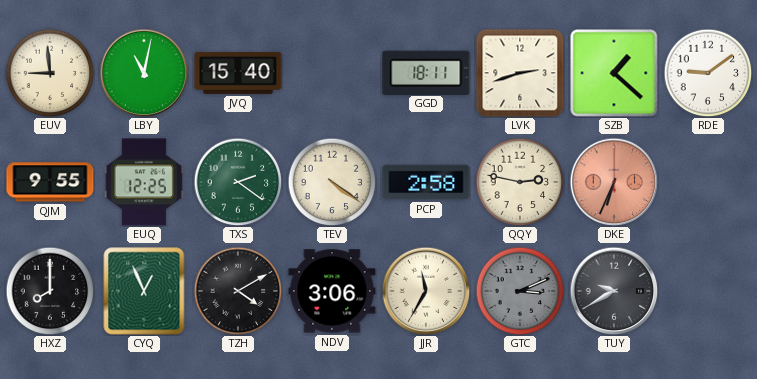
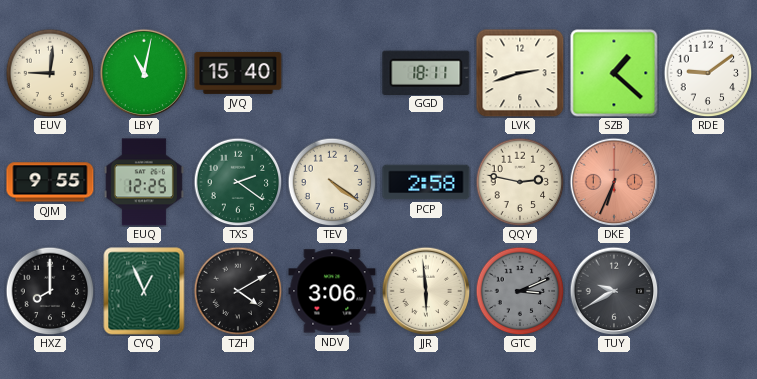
EUV: 8:59 -> 9:01
JJR: 11:35 -> 5:59
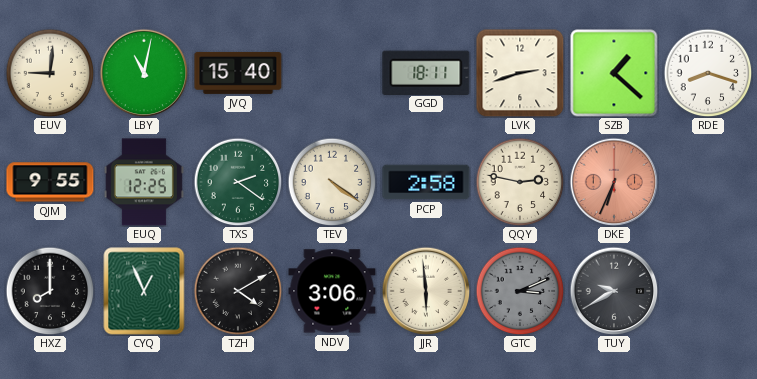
RDE: 9:09 -> 8:18
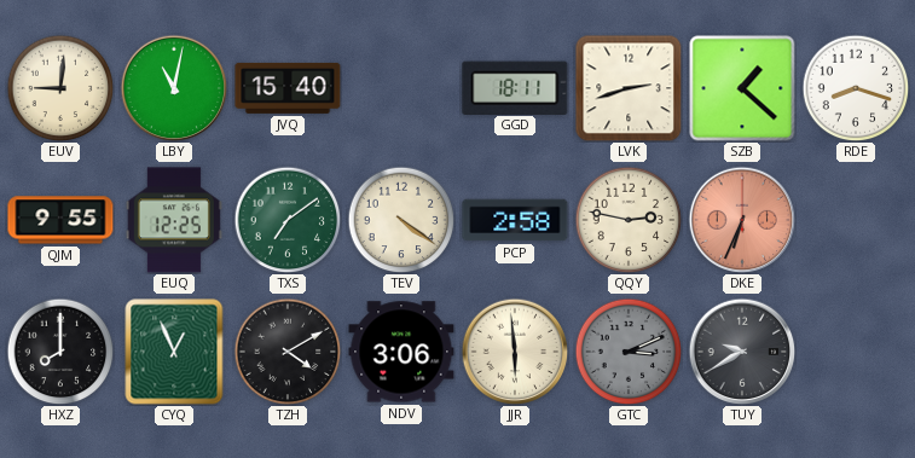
TXS: 2:21 -> 7:09
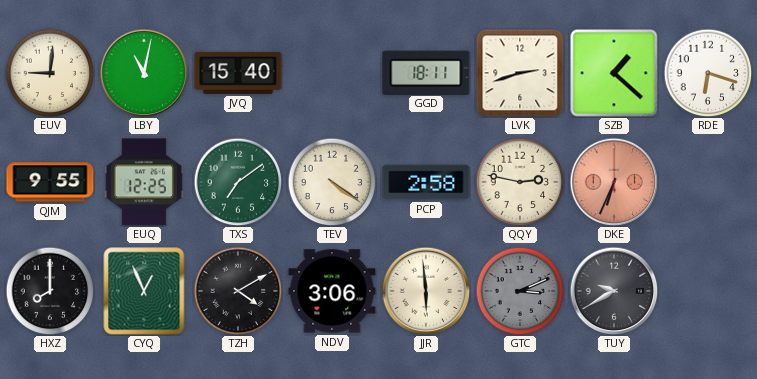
RDE: 8:18 -> 6:18
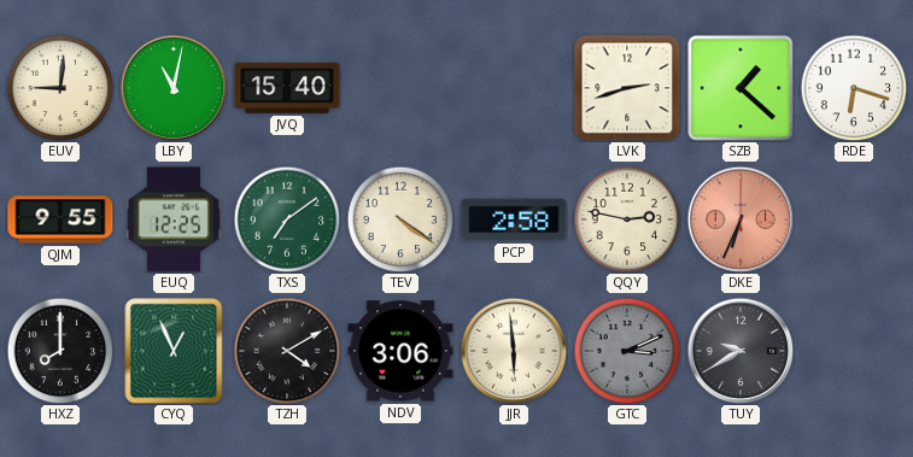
GGD: 18:11 -> none
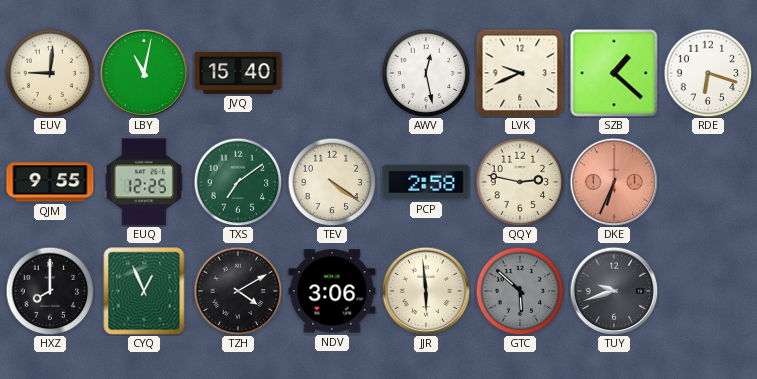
AWV: none -> 12:28
LVK: 2:42 -> 9:41
GTC: 3:11 -> 5:52
TUY: 9:40 -> 9:42
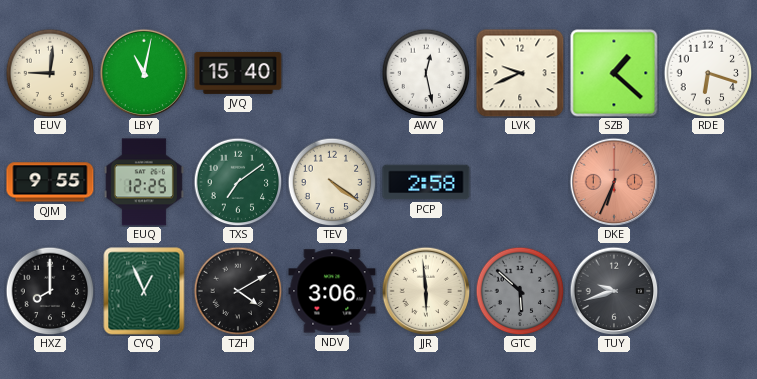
QQY: 2:47 -> none
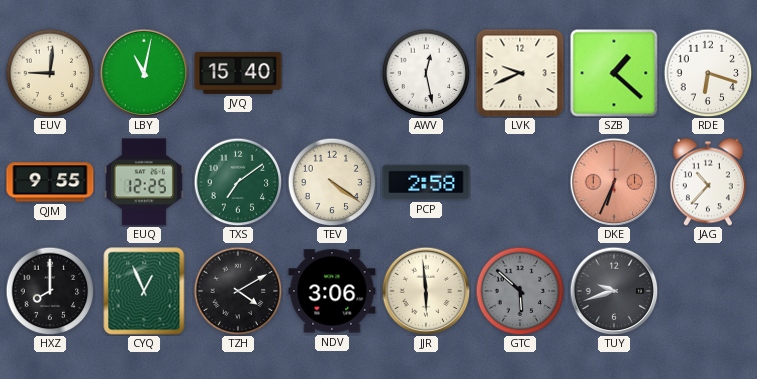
JAG: none -> 10:37
